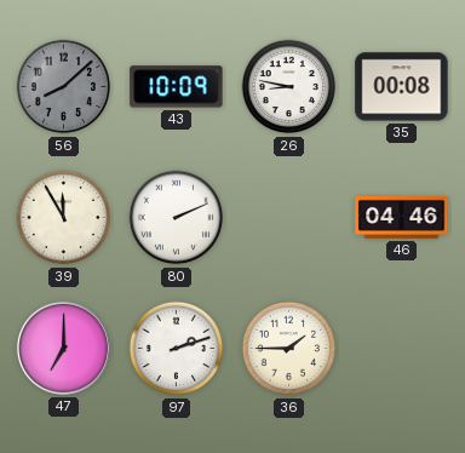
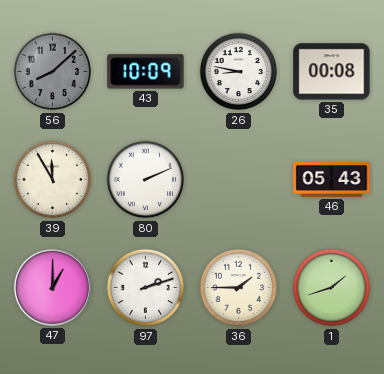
46: 04:46 -> 05:43
47: 7:00 -> 1:00
1: none -> 1:42
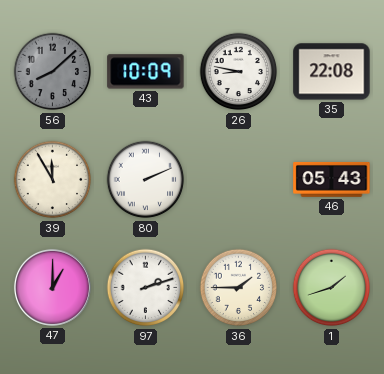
35: 00:08 -> 22:08
